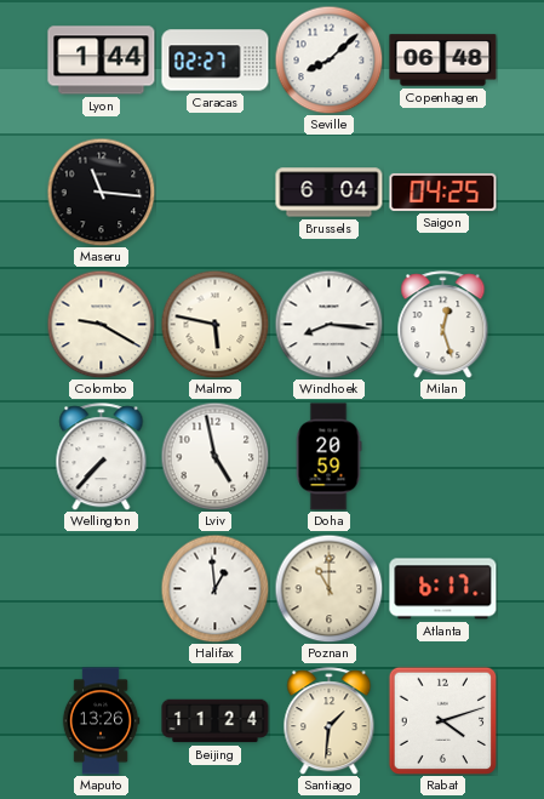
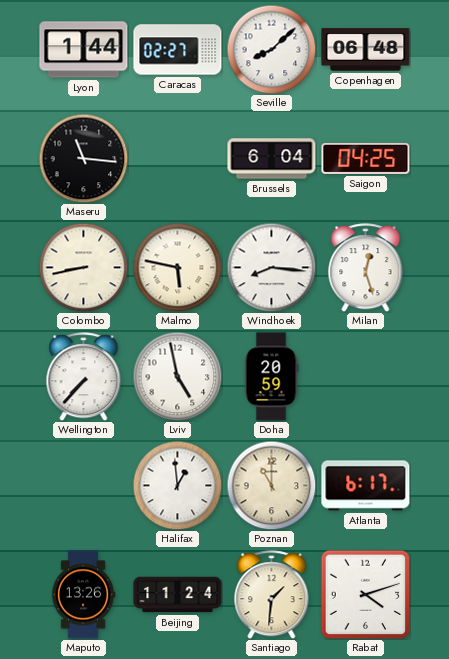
Colombo: 9:20 -> 8:43
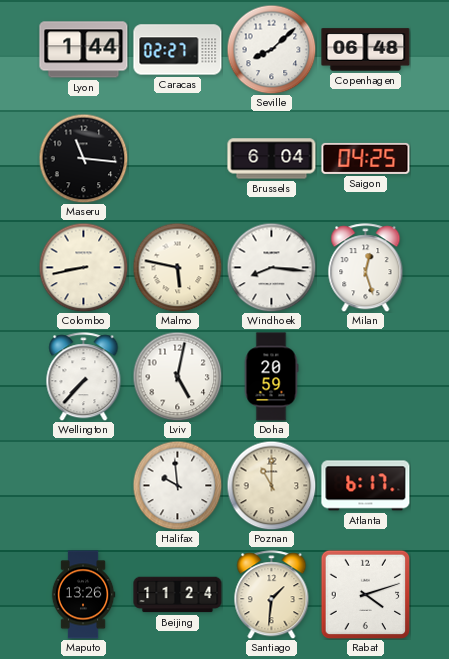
Lviv: 4:58 -> 5:02
Halifax: 12:59 -> 9:59
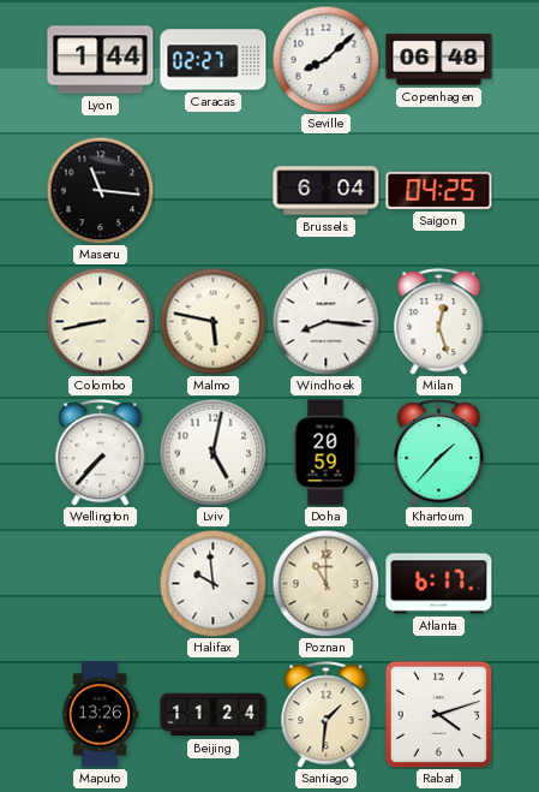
Khartoum: none -> 1:37
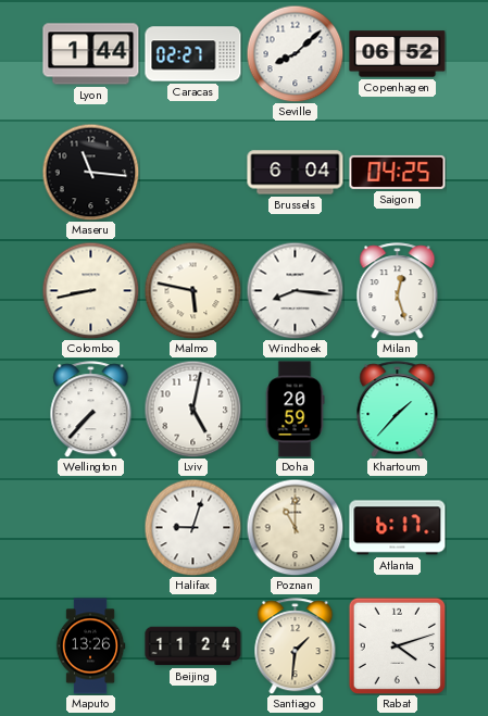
Copenhagen: 06:48 -> 06:52
Halifax: 9:59 -> 9:03
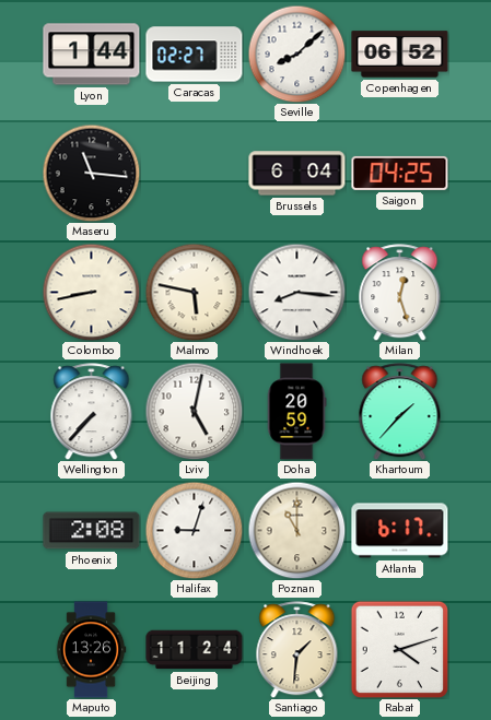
Phoenix: none -> 2:08
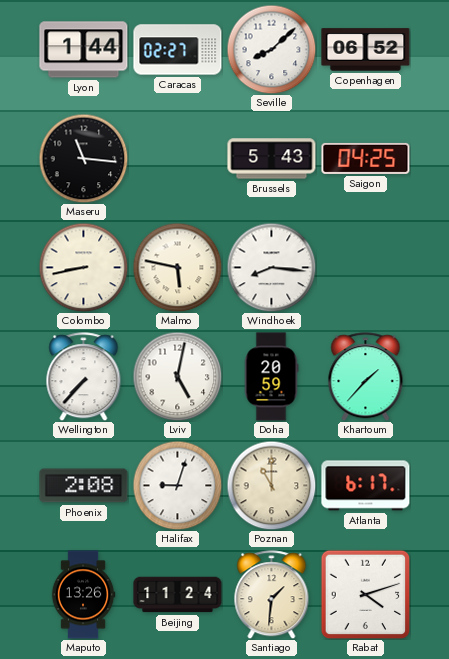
Brussels: 6:04 -> 5:43
Milan: 12:27 -> none
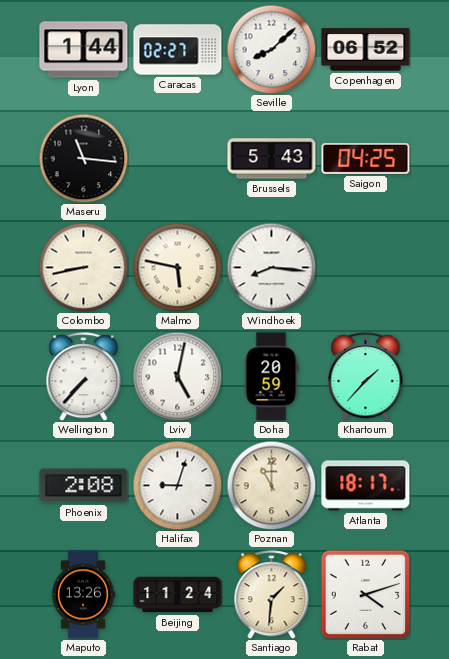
Atlanta: 6:17 -> 18:17
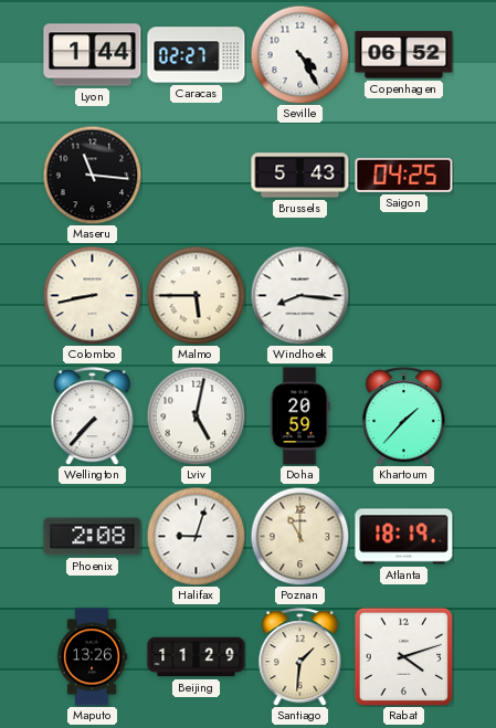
Seville: 8:08 -> 4:25
Malmo: 5:47 -> 5:45
Atlanta: 18:17 -> 18:19
Beijing: 11:24 -> 11:29
